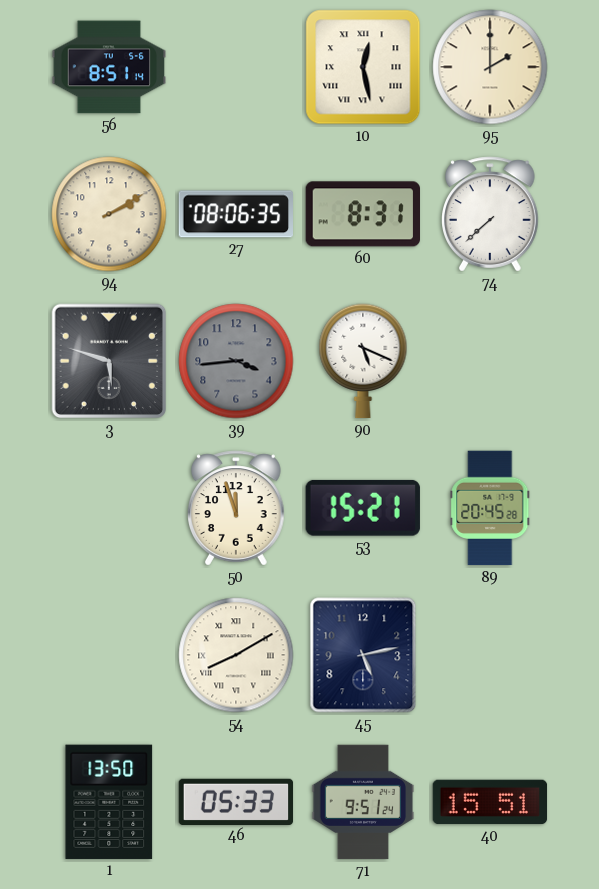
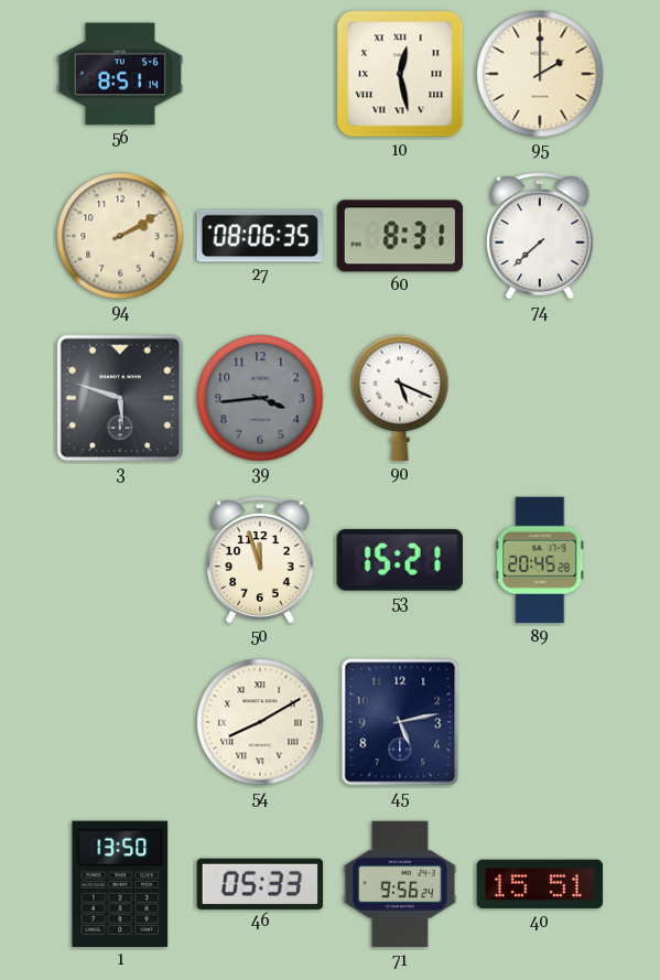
71: 9:51 -> 9:56
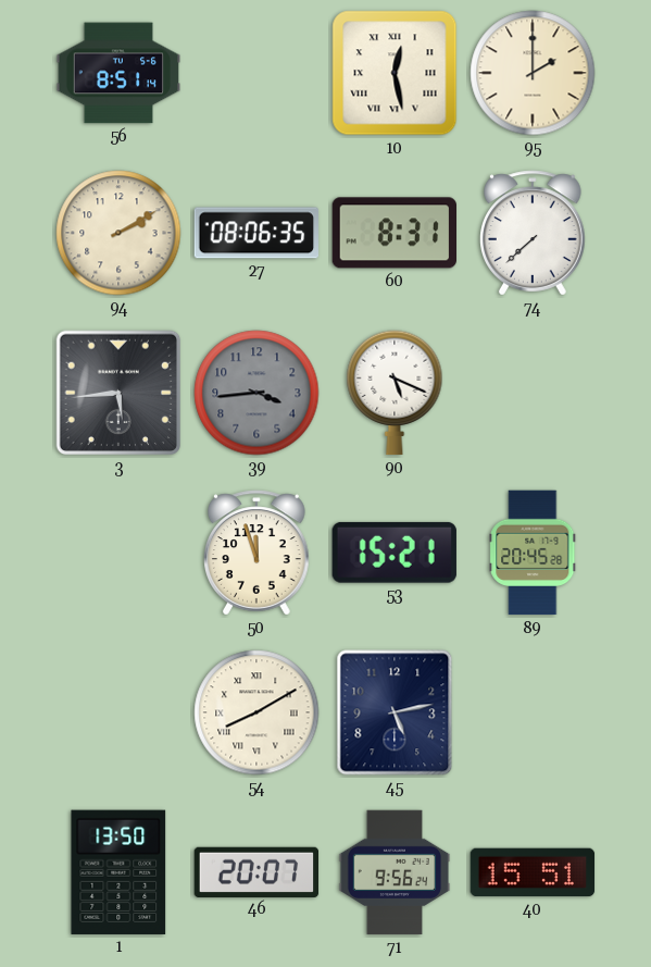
3: 5:48 -> 5:44
46: 05:33 -> 20:07
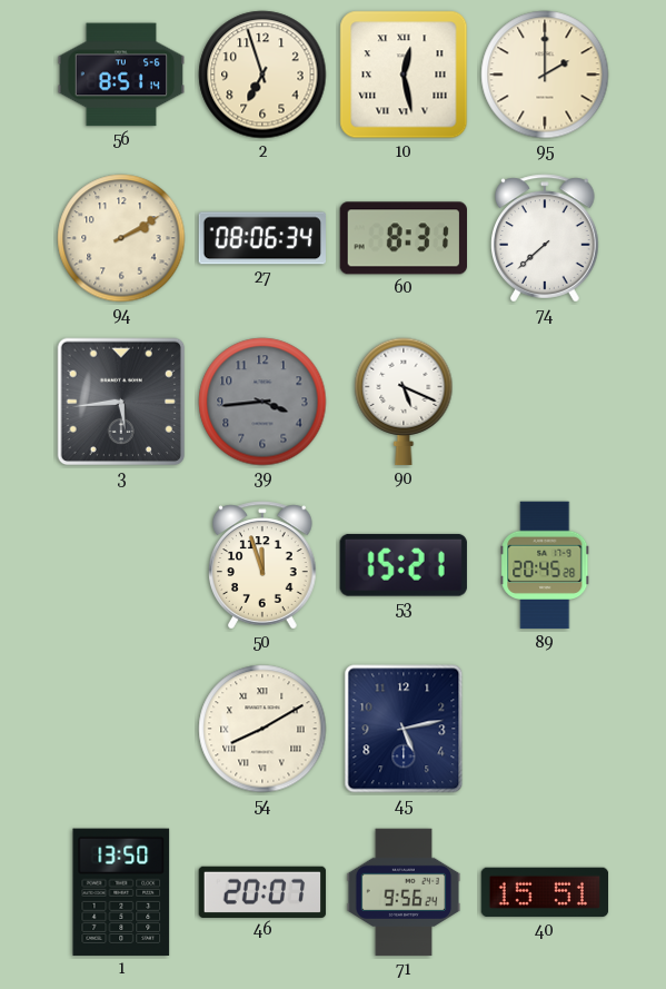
2: none -> 6:57
27: 08:06:35 -> 08:06:34
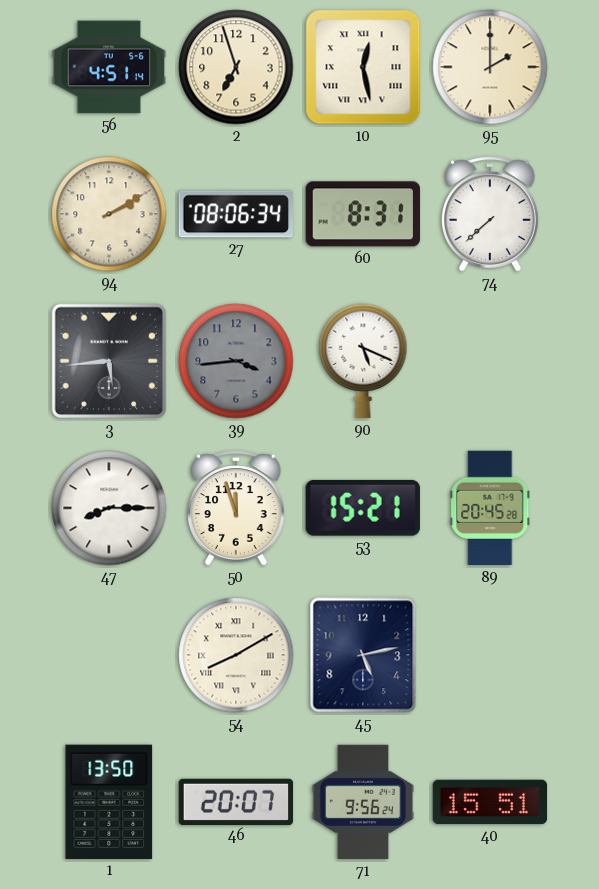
56: 8:51 -> 4:51
47: none -> 8:15
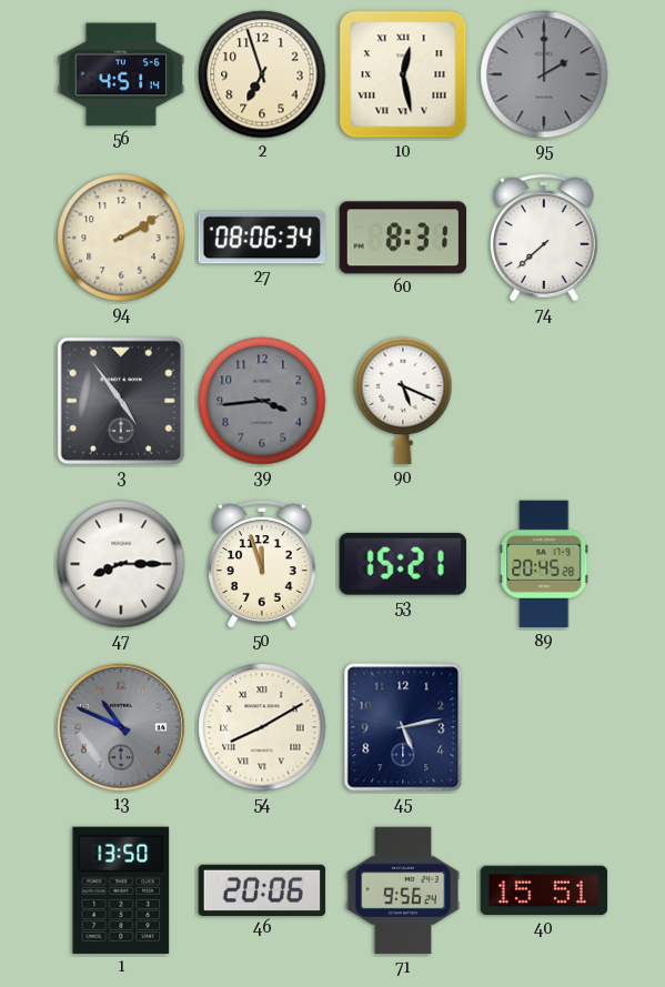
95 dial: cream -> grey
3: 5:44 -> 4:54
13: none -> 10:49
46: 20:07 -> 20:06
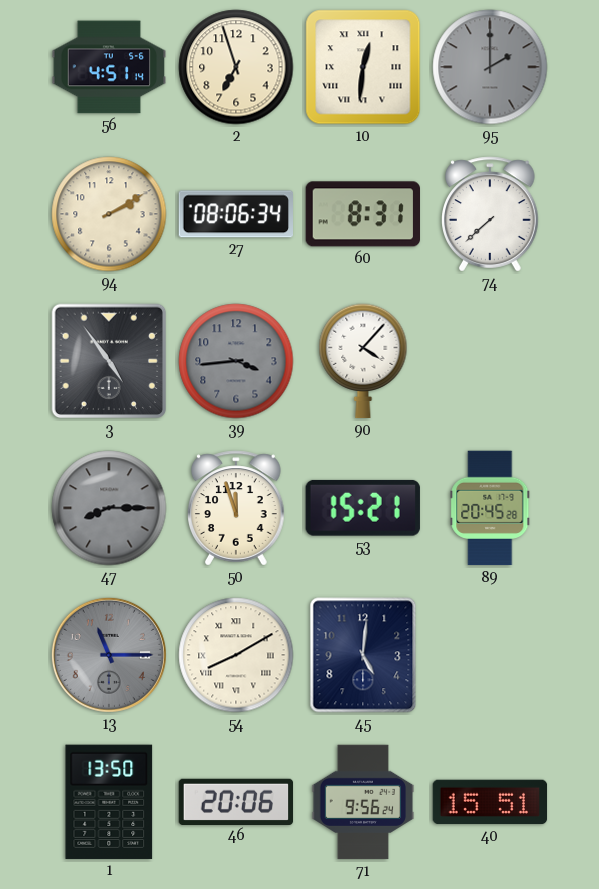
10: 12:28 -> 12:31
90: 5:19 -> 4:07
47 dial: white -> grey
13: 10:49 -> 11:15
45: 5:13 -> 5:01
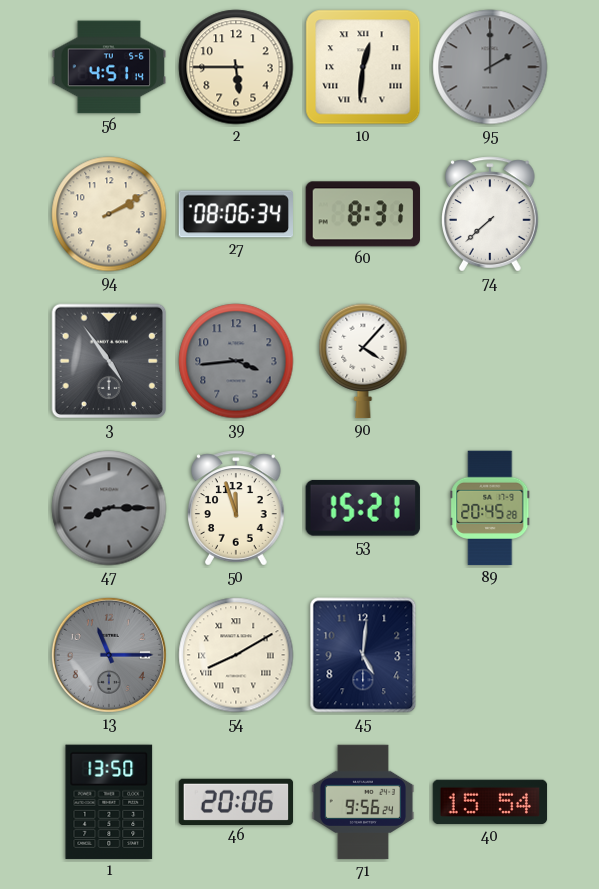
2: 6:57 -> 5:45
40: 15:51 -> 15:54
